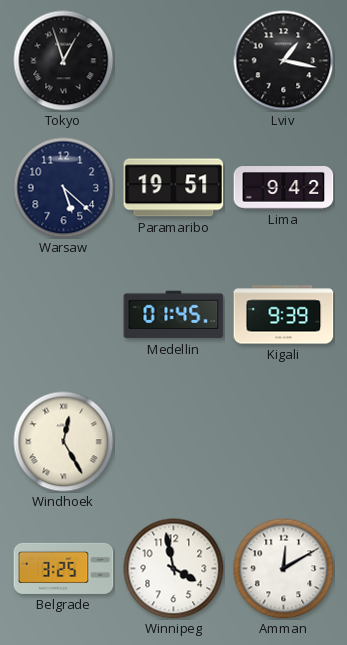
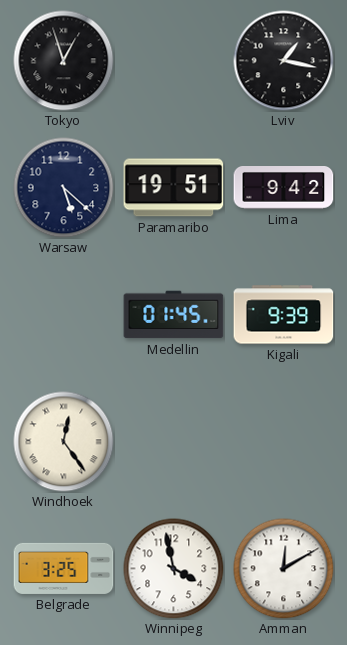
Windhoek: 12:25 -> 12:24
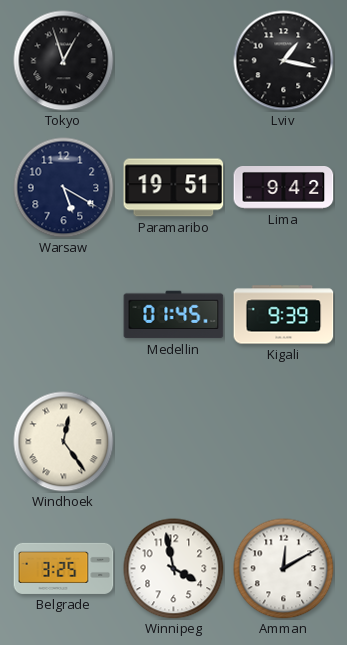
Warsaw: 5:22 -> 5:20
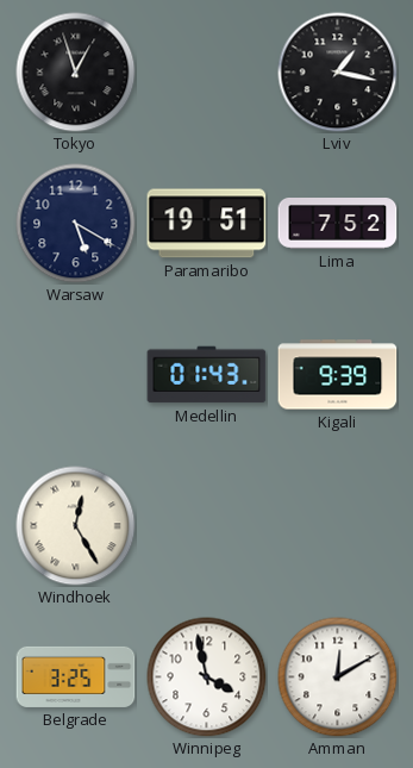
Lima: 9:42 -> 7:52
Medellin: 01:45 -> 01:43
Windhoek: 12:24 -> 12:25
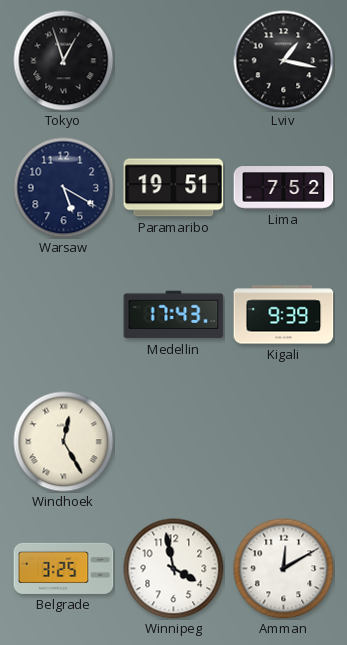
Medellin: 01:43 -> 17:43
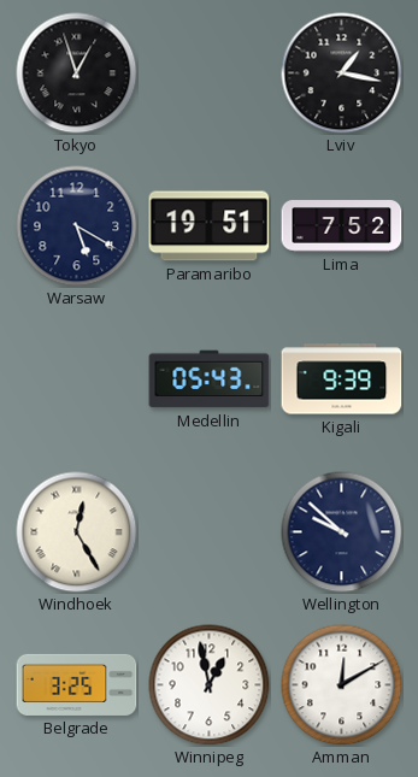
Medellin: 17:43 -> 05:43
Wellington: none -> 9:52
Winnipeg: 3:58 -> 12:58
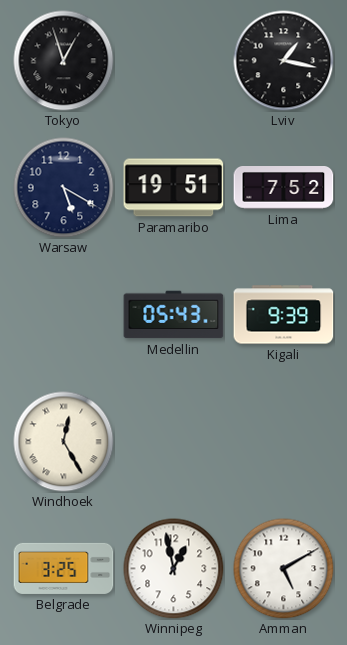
Wellington: 9:52 -> none
Amman: 12:10 -> 5:10
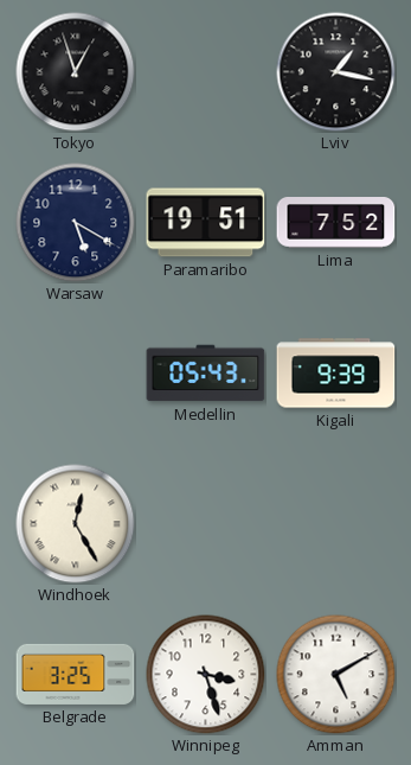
Winnipeg: 12:58 -> 3:27
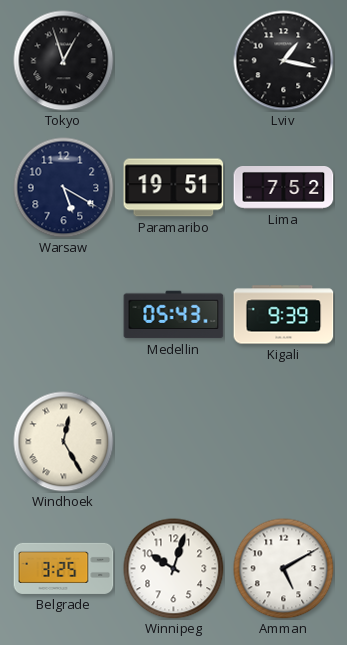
Winnipeg: 3:27 -> 10:03
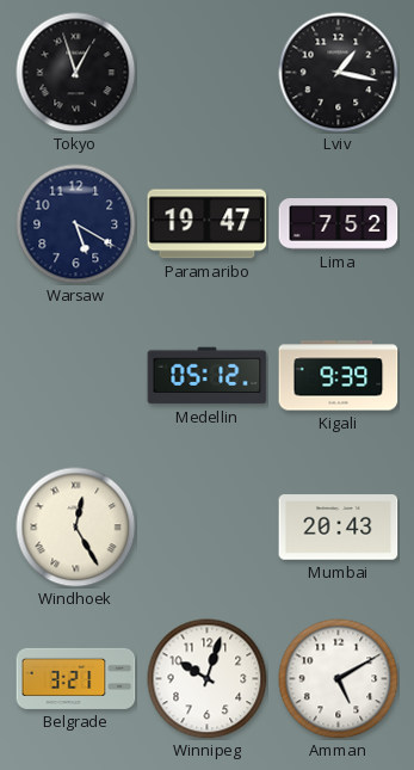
Paramaribo: 19:51 -> 19:47
Medellin: 05:43 -> 05:12
Mumbai: none -> 20:43
Belgrade: 3:25 -> 3:21
